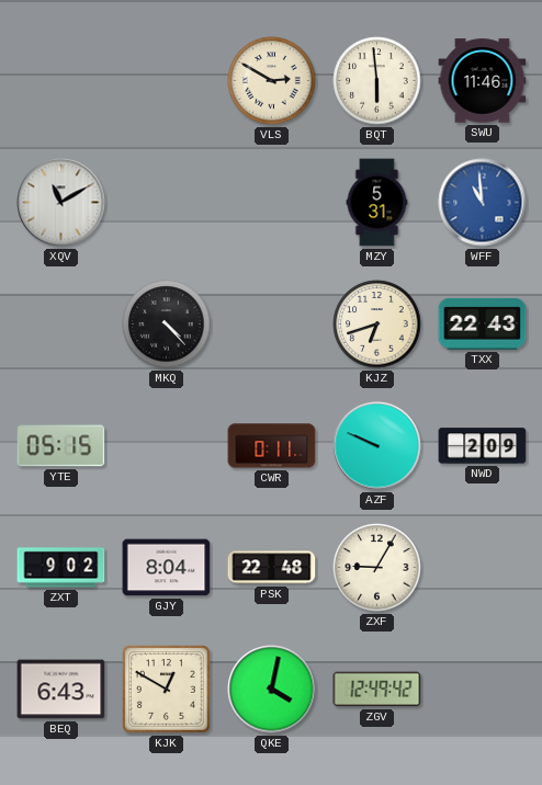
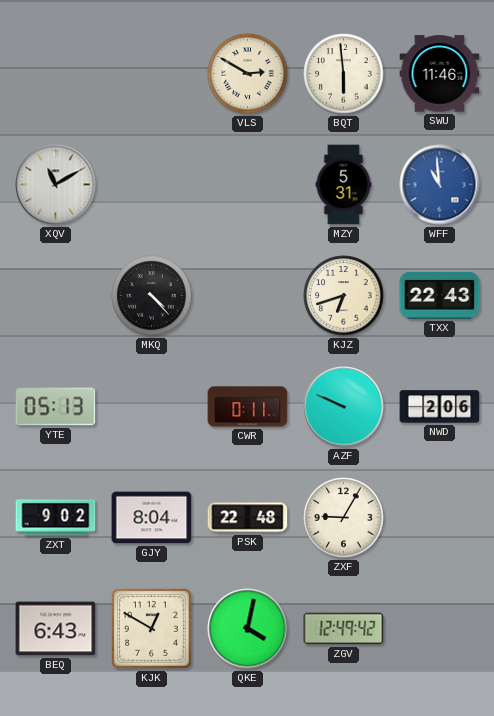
YTE: 05:15 -> 05:13
NWD: 2:09 -> 2:06
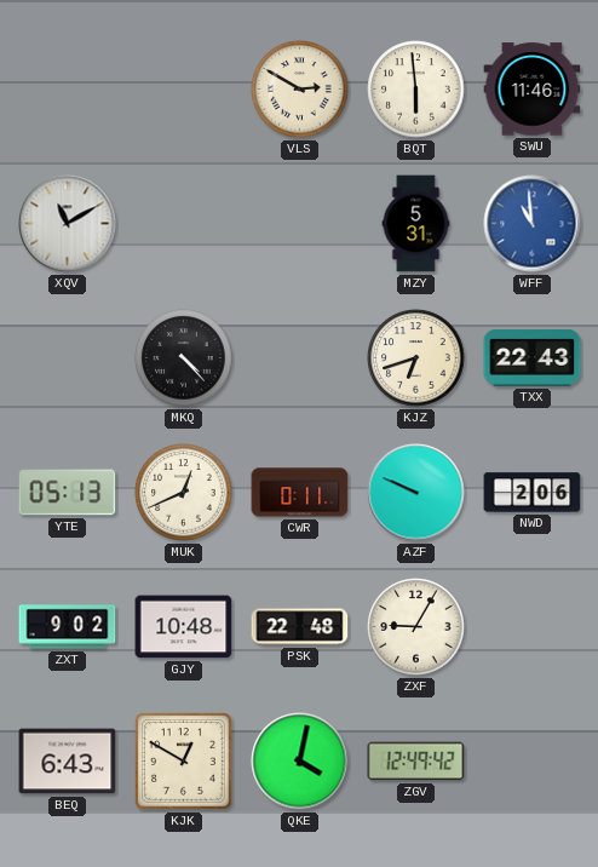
MUK: none -> 12:41
GJY: 8:04 -> 10:48
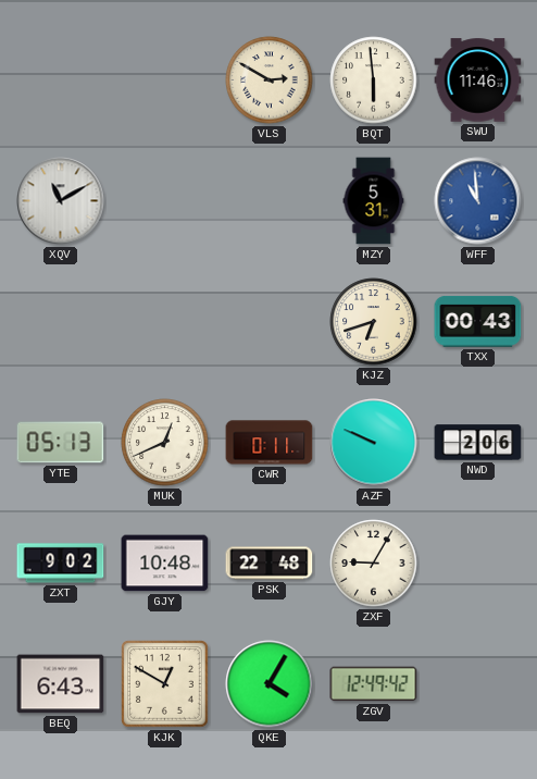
MKQ: 4:23 -> none
TXX: 22:43 -> 00:43
QKE: 4:02 -> 4:05
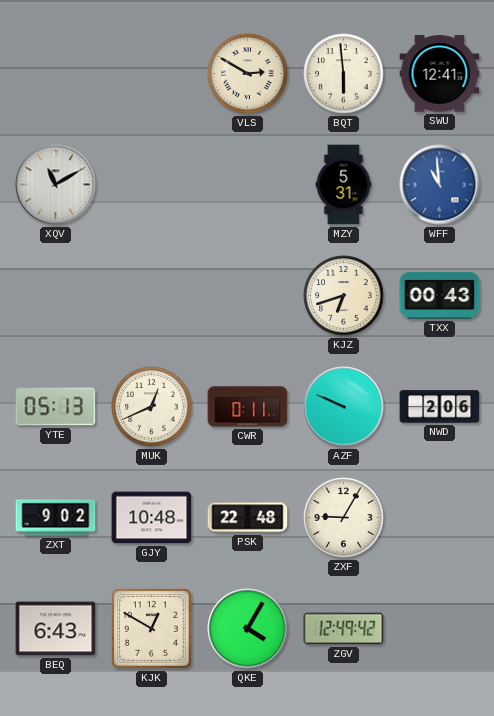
SWU: 11:46 -> 12:41
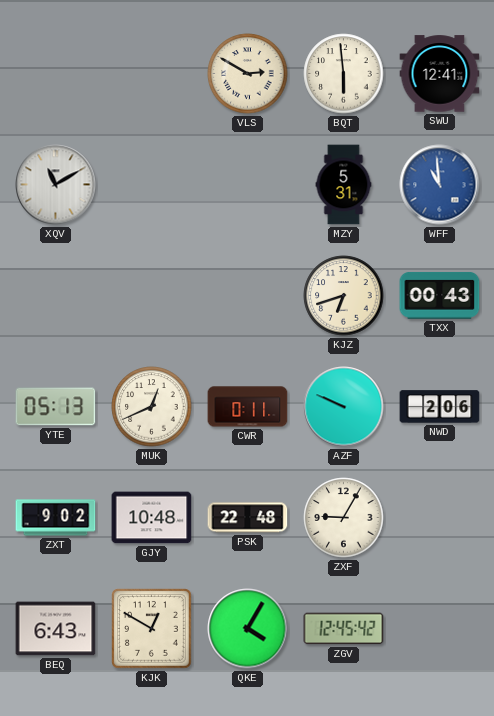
ZGV: 12:49 -> 12:45
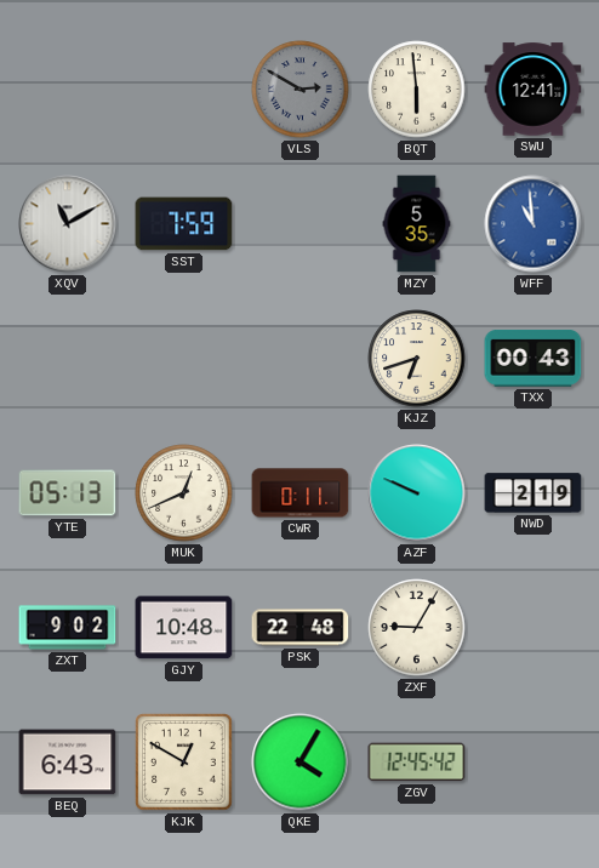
VLS dial: cream -> grey
SST: none -> 7:59
MZY: 5:31 -> 5:35
NWD: 2:06 -> 2:19
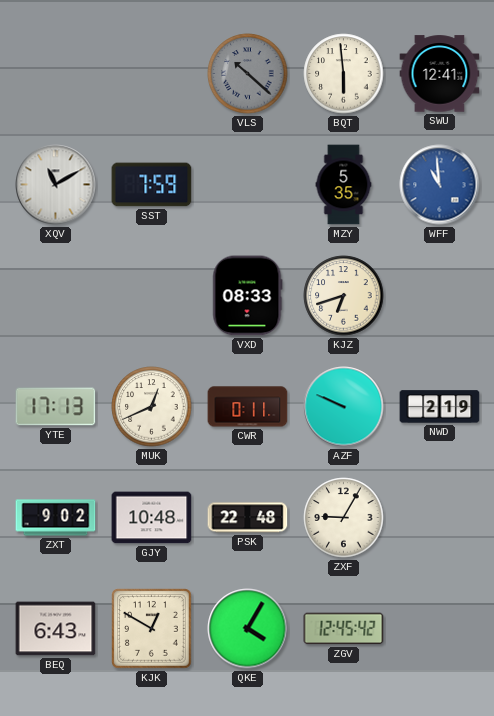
VLS: 2:50 -> 10:22
VXD: none -> 08:33
TXX: 00:43 -> none
YTE: 05:13 -> 17:13
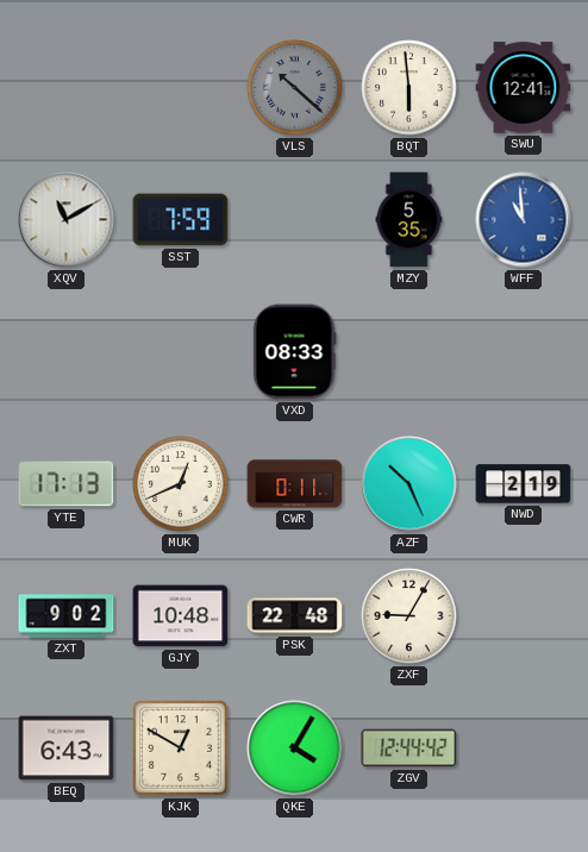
KJZ: 6:42 -> none
AZF: 9:49 -> 10:26
ZGV: 12:45 -> 12:44
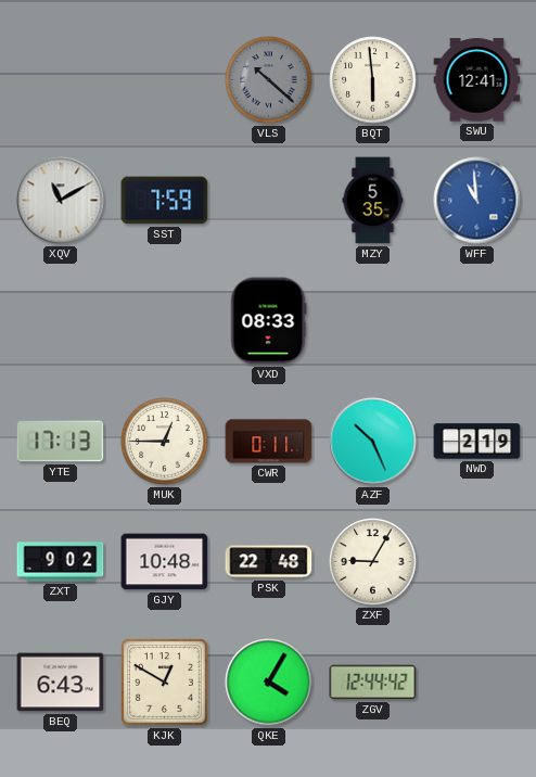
MUK: 12:41 -> 12:45
